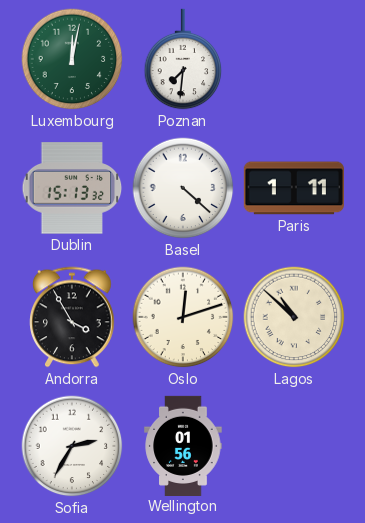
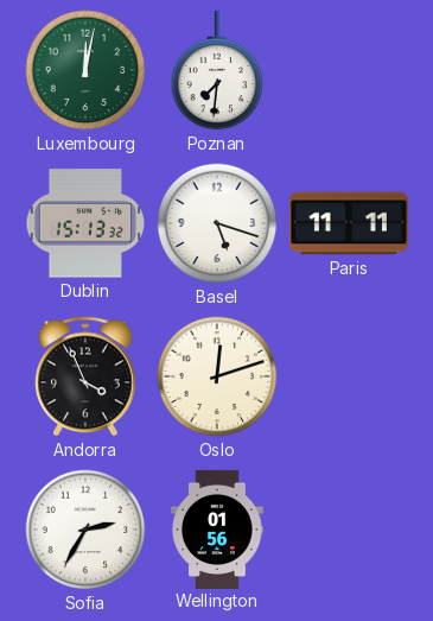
Basel: 4:22 -> 5:18
Paris: 1:11 -> 11:11
Andorra: 3:55 -> 3:56
Lagos: 10:52 -> none
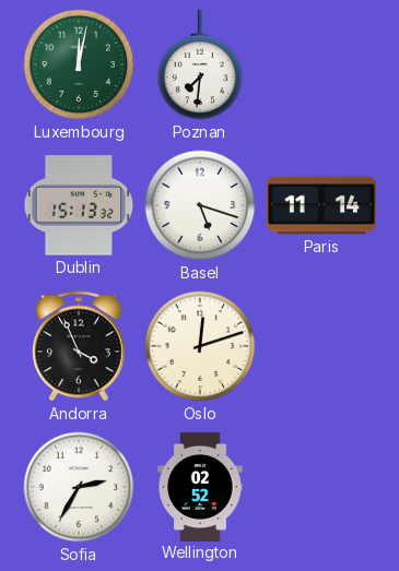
Paris: 11:11 -> 11:14
Wellington: 01:56 -> 02:52
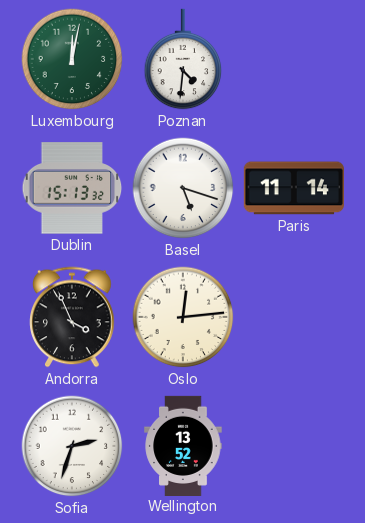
Poznan: 7:31 -> 4:31
Oslo: 12:12 -> 12:14
Sofia: 2:35 -> 2:33
Wellington: 02:52 -> 13:52
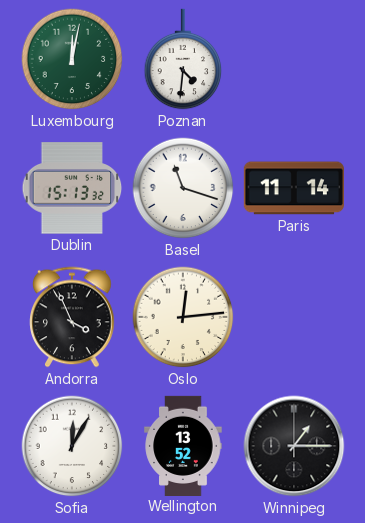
Basel: 5:18 -> 11:18
Sofia: 2:33 -> 12:05
Winnipeg: none -> 1:15
